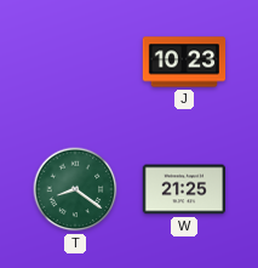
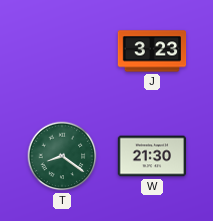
J: 10:23 -> 3:23
W: 21:25 -> 21:30
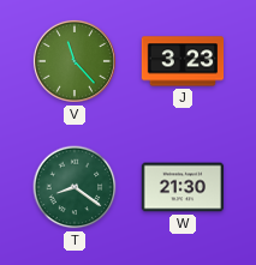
V: none -> 11:23
